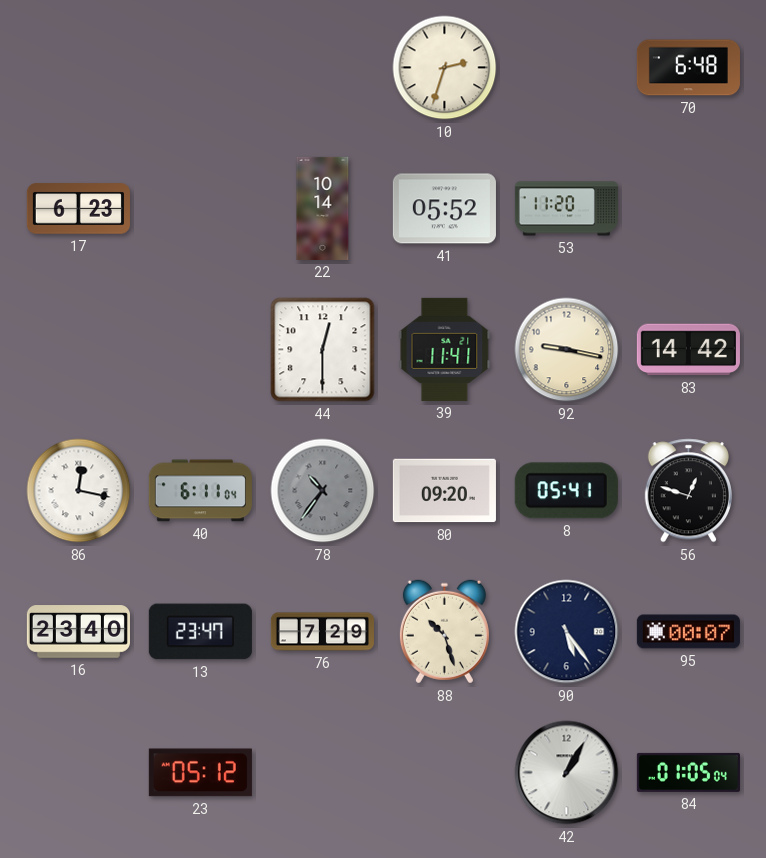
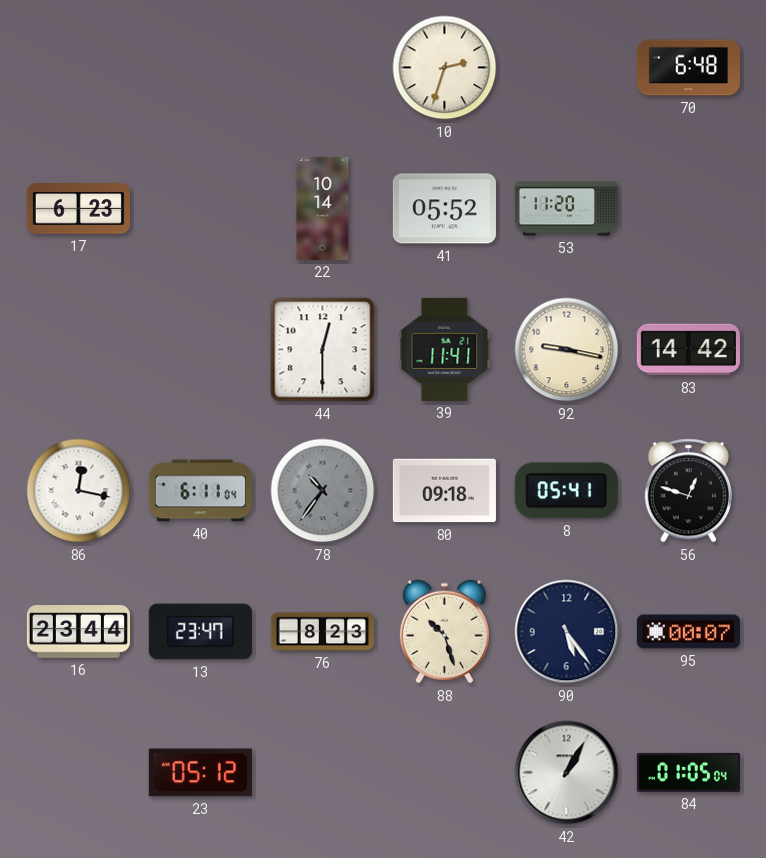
80: 09:20 -> 09:18
16: 23:40 -> 23:44
76: 7:29 -> 8:23
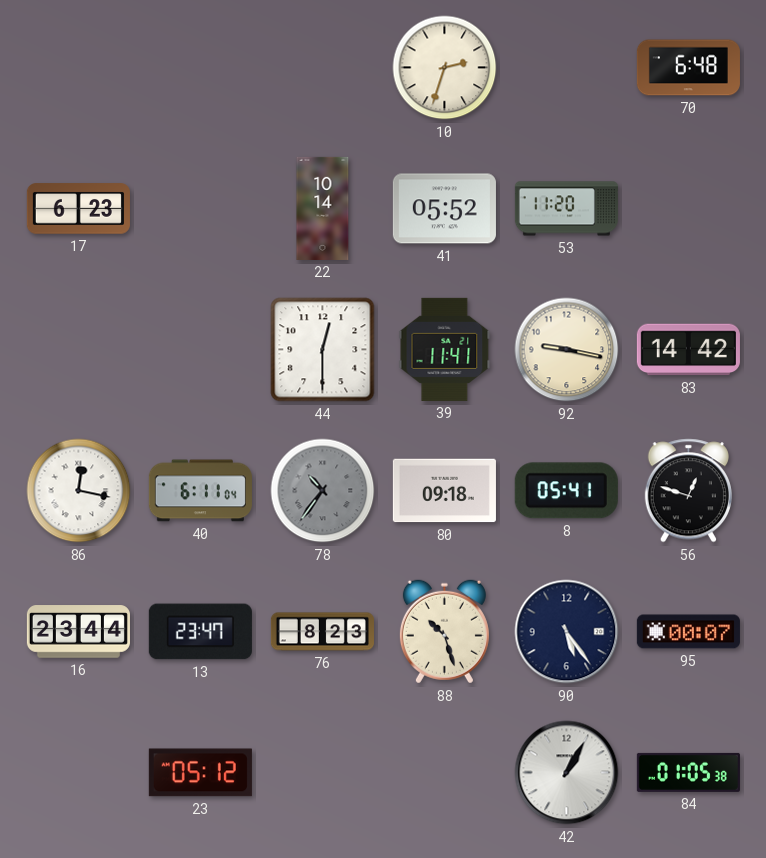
84: 01:05:04 -> 01:05:38
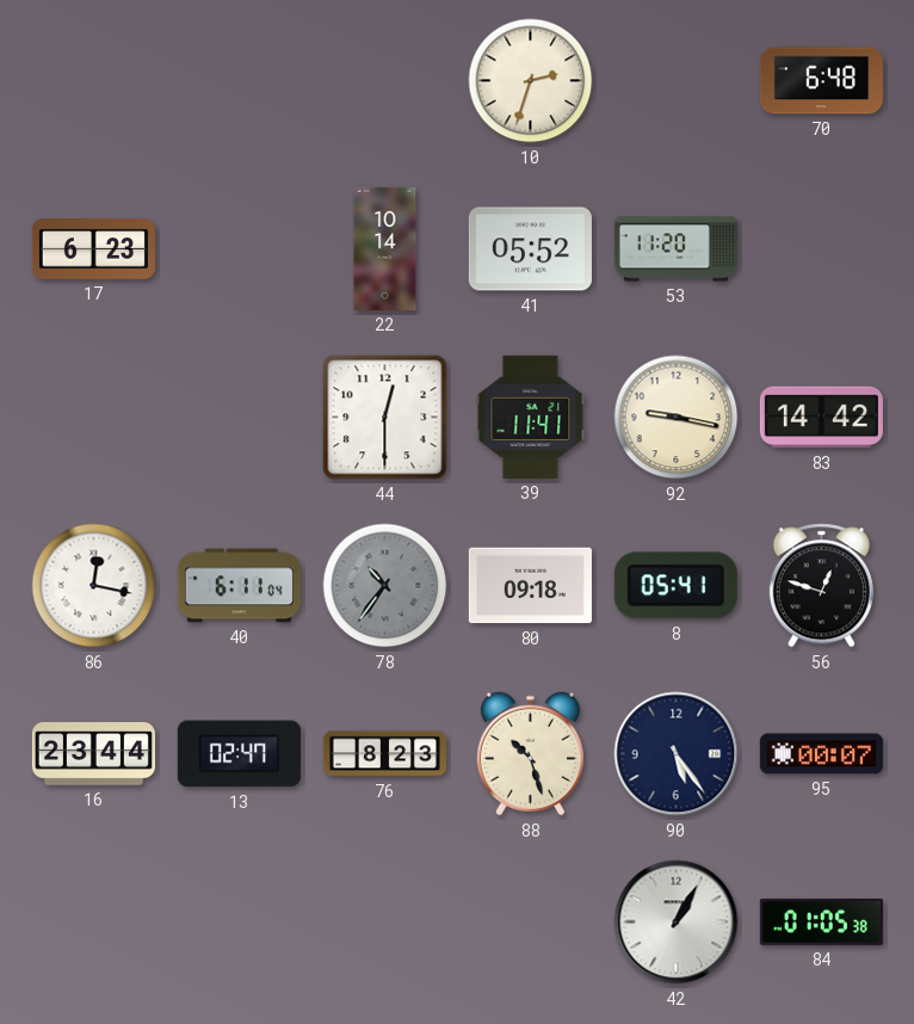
13: 23:47 -> 02:47
23: 05:12 -> none
